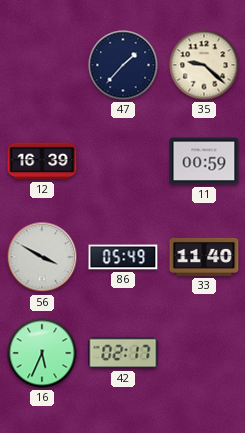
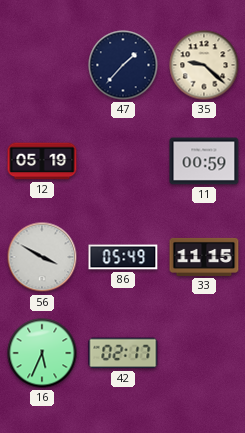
12: 16:39 -> 05:19
33: 11:40 -> 11:15
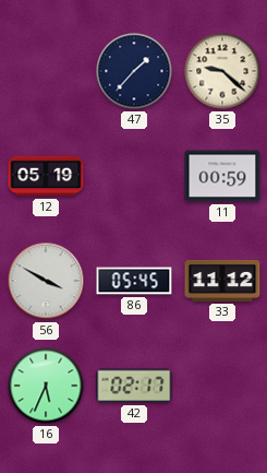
86: 05:49 -> 05:45
33: 11:15 -> 11:12
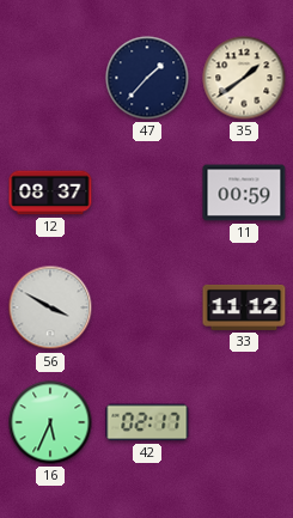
35: 9:22 -> 1:39
12: 05:19 -> 08:37
86: 05:45 -> none
